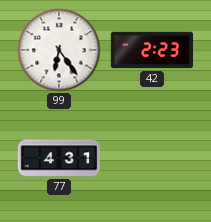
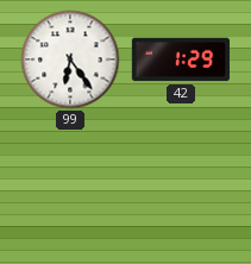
42: 2:23 -> 1:29
77: 4:31 -> none
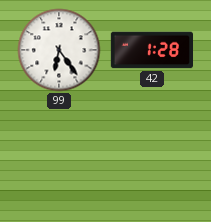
42: 1:29 -> 1:28
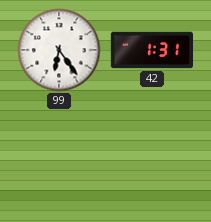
42: 1:28 -> 1:31
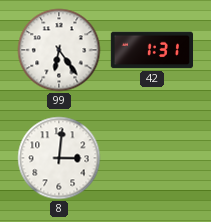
8: none -> 3:01
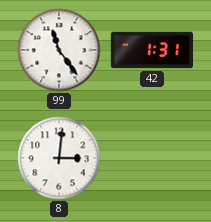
99: 6:24 -> 11:24
